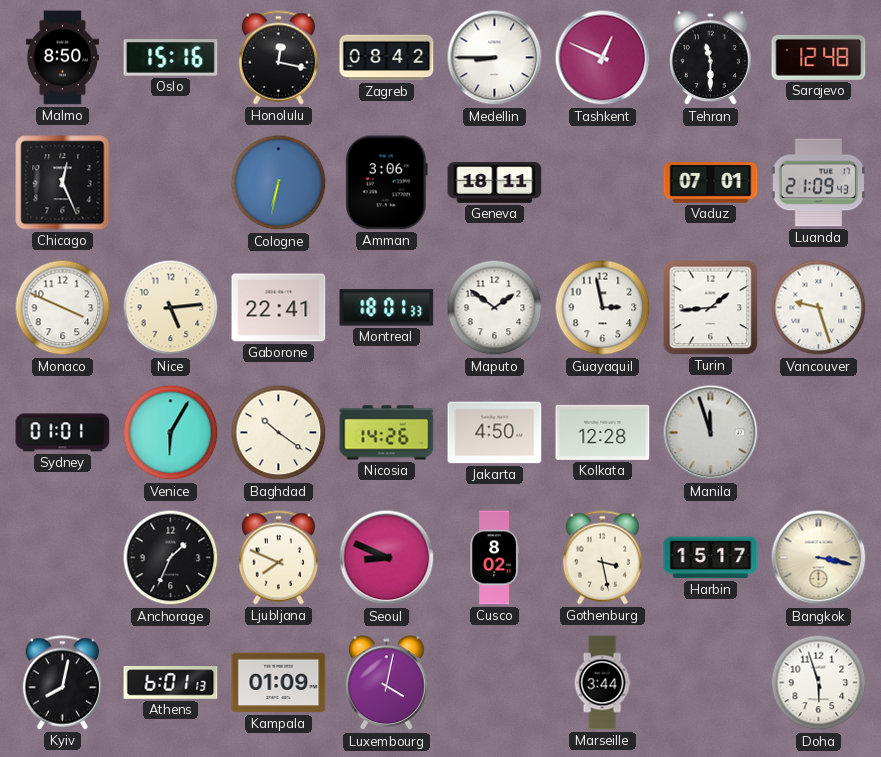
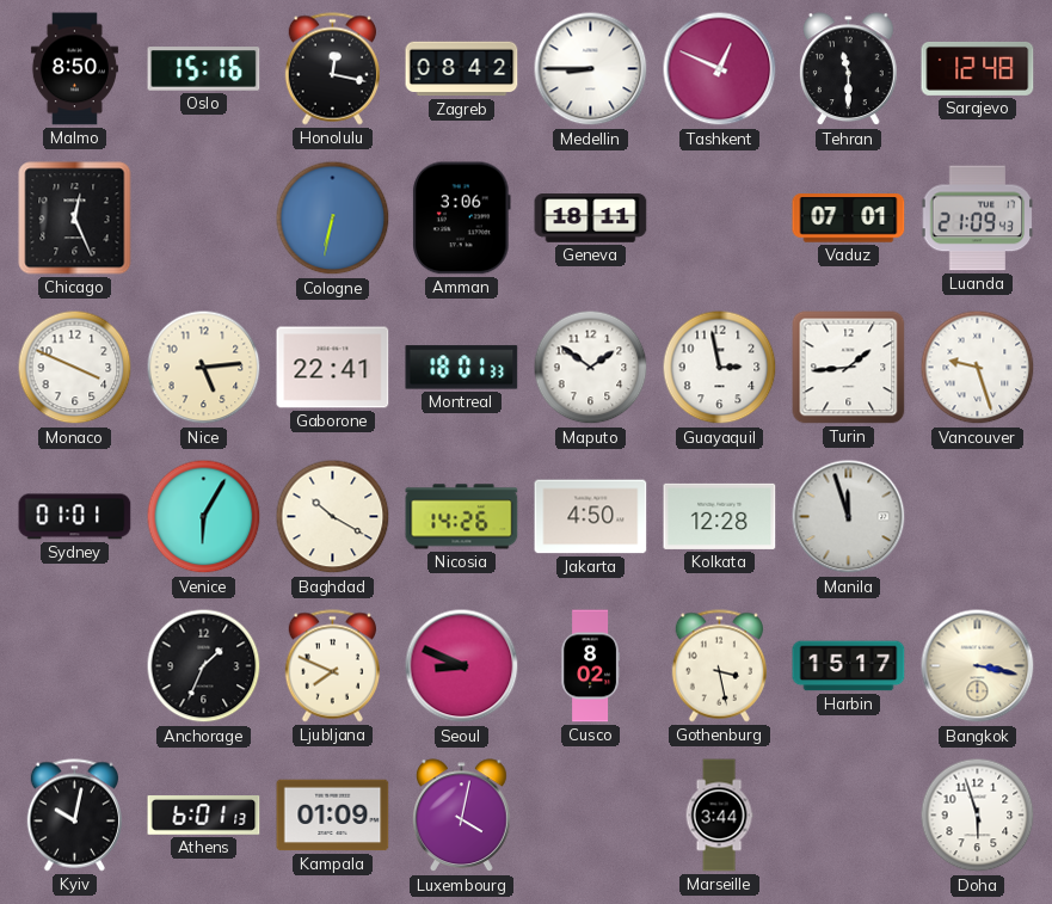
Baghdad: 10:21 -> 10:20
Kyiv: 8:02 -> 10:02
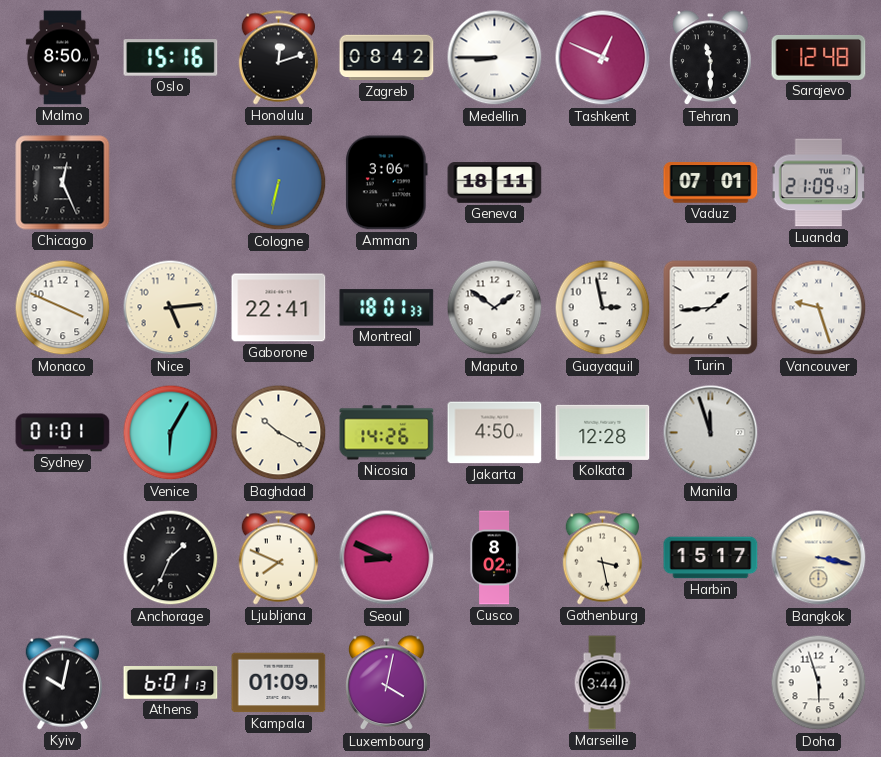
Honolulu: 12:17 -> 12:12
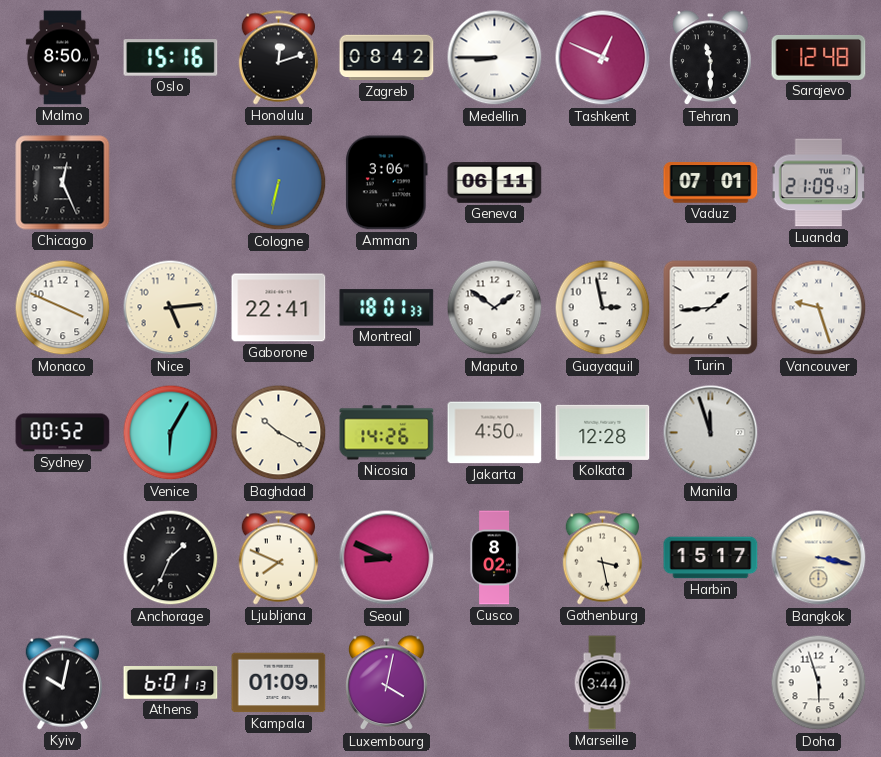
Geneva: 18:11 -> 06:11
Sydney: 01:01 -> 00:52
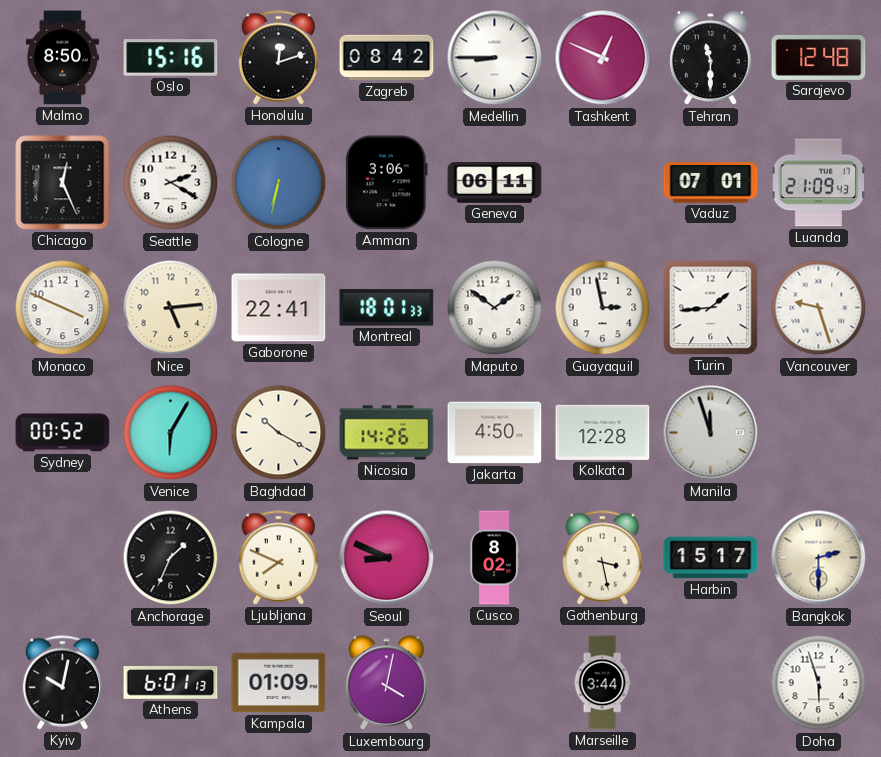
Seattle: none -> 2:20
Bangkok: 3:17 -> 2:30
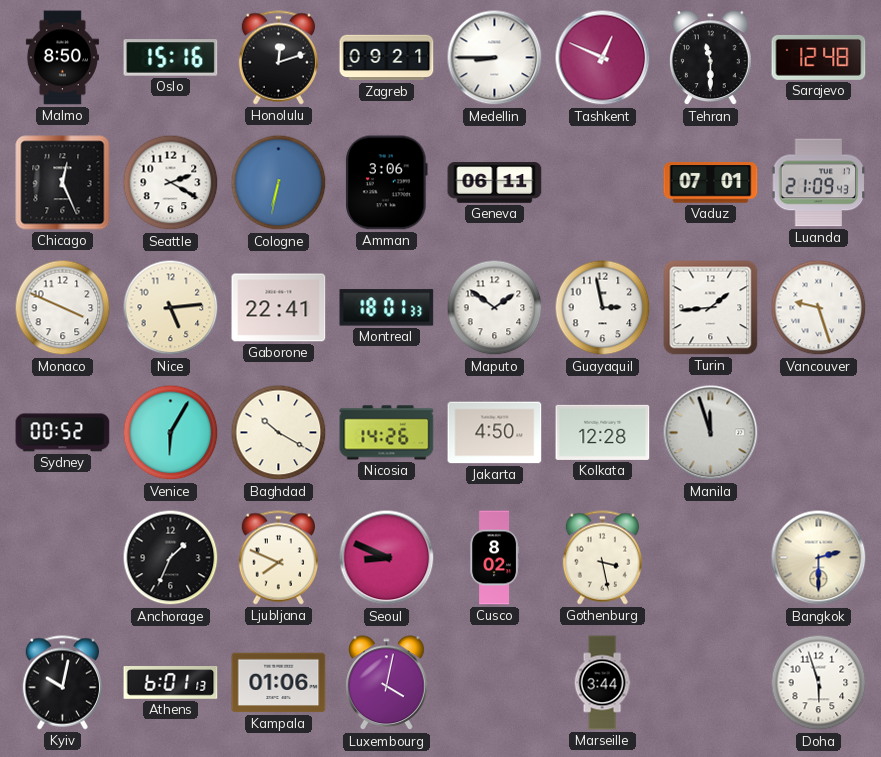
Zagreb: 08:42 -> 09:21
Harbin: 15:17 -> none
Kampala: 01:09 -> 01:06
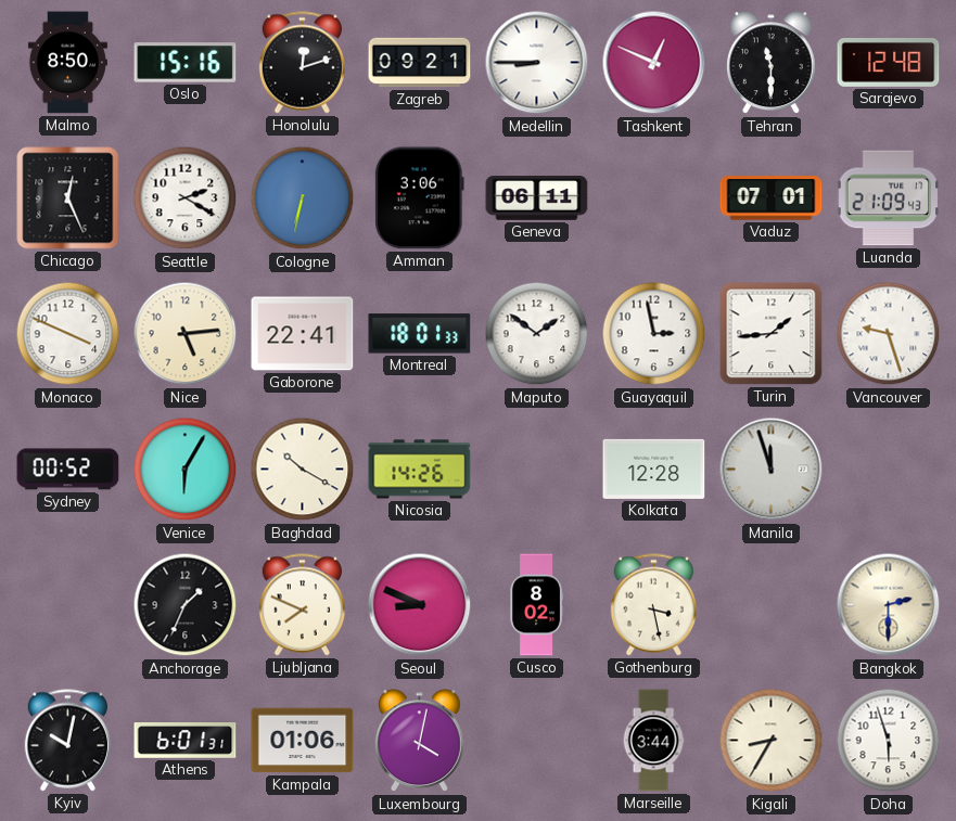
Jakarta: 4:50 -> none
Athens: 6:01:13 -> 6:01:31
Kigali: none -> 8:35
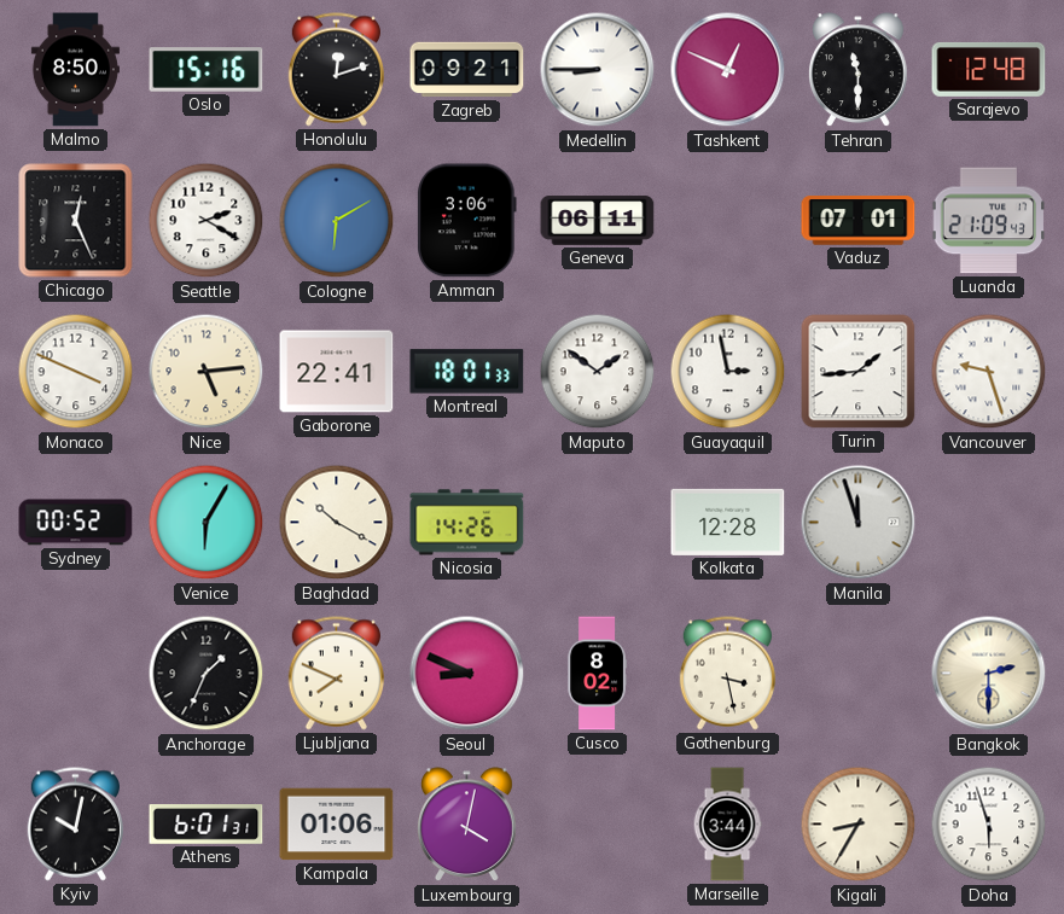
Cologne: 6:32 -> 6:10
